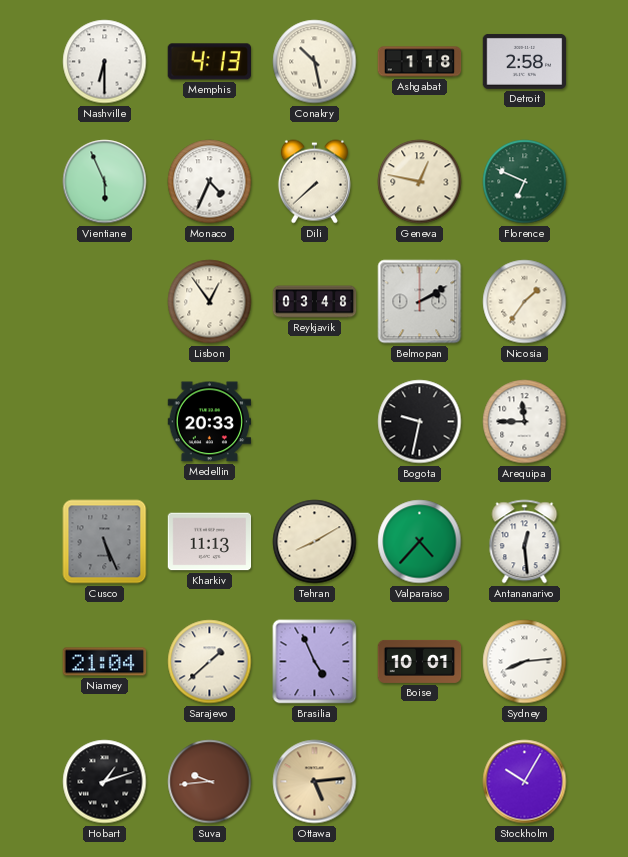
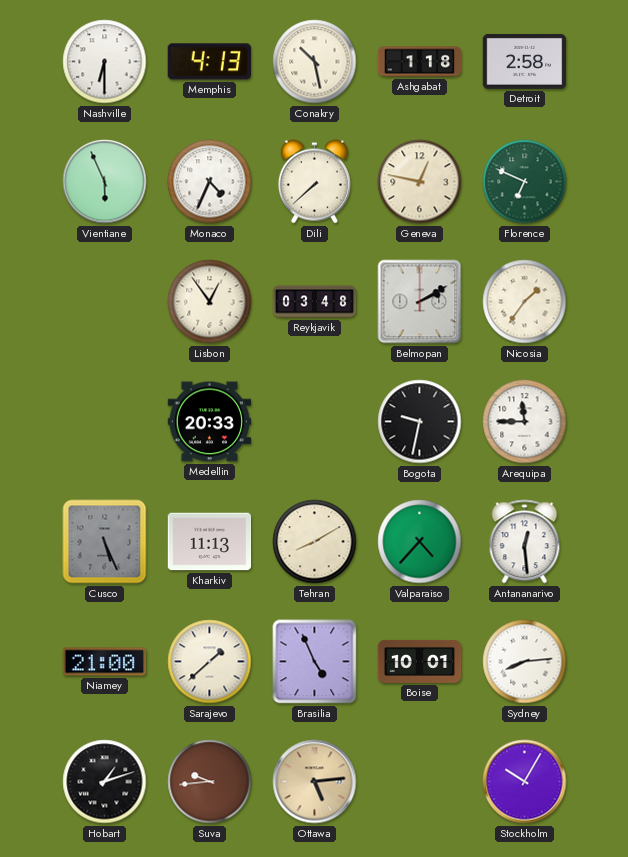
Niamey: 21:04 -> 21:00
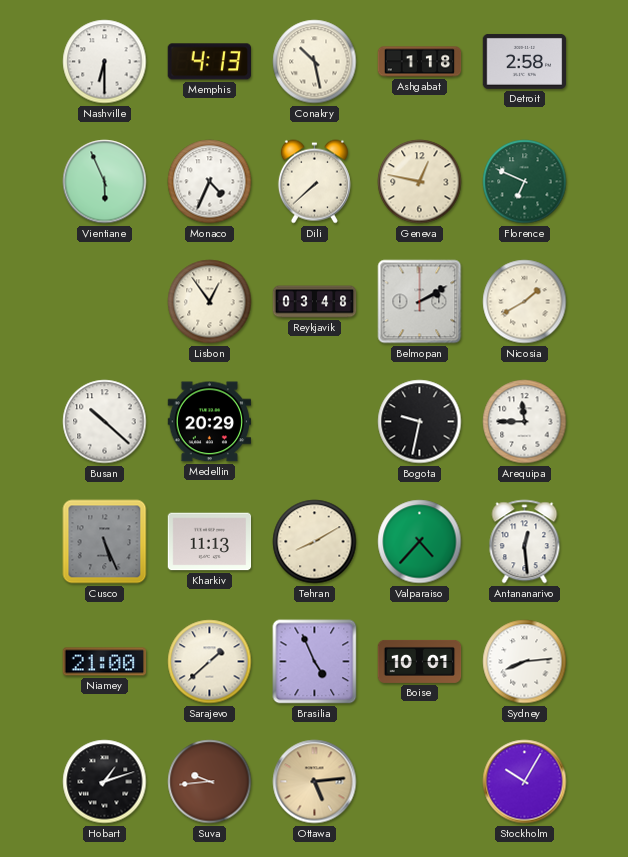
Nicosia: 1:36 -> 1:40
Busan: none -> 10:22
Medellin: 20:33 -> 20:29
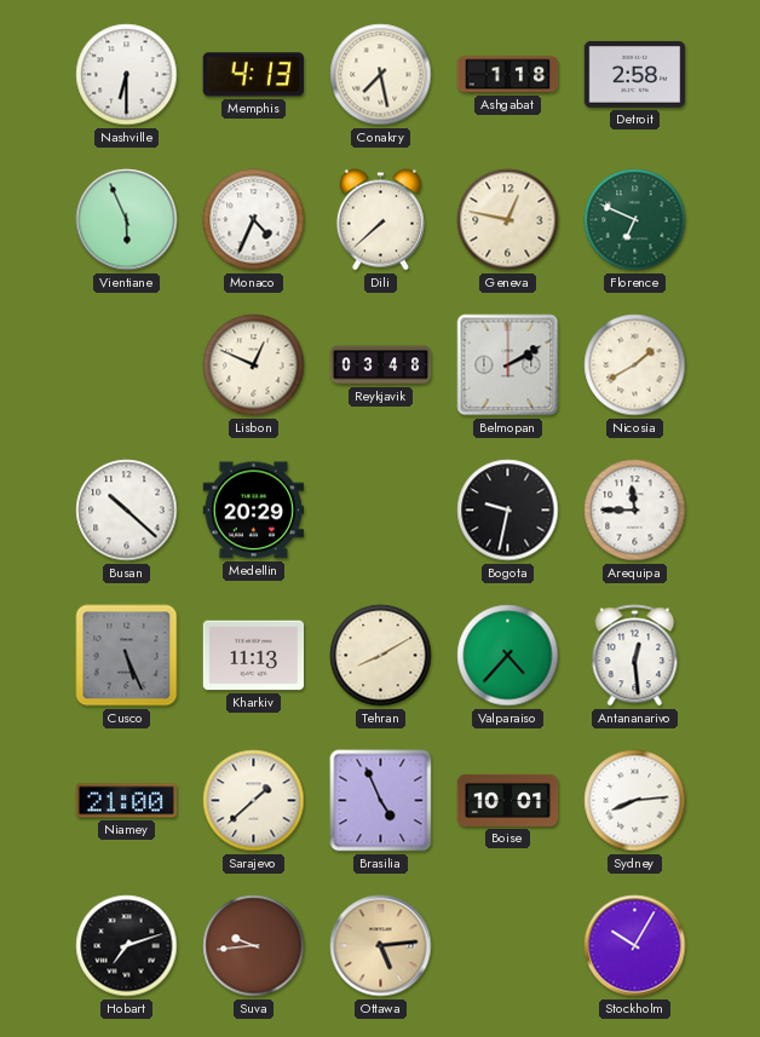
Conakry: 10:28 -> 7:28
Lisbon: 12:54 -> 12:49
Hobart: 1:12 -> 7:12
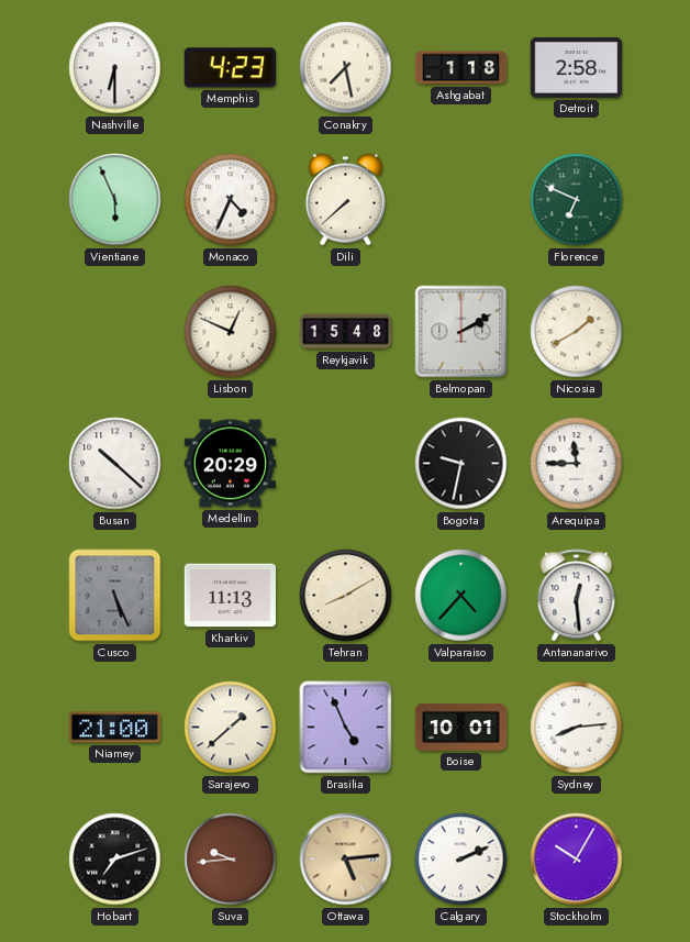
Memphis: 4:13 -> 4:23
Geneva: 12:47 -> none
Reykjavik: 03:48 -> 15:48
Calgary: none -> 2:11
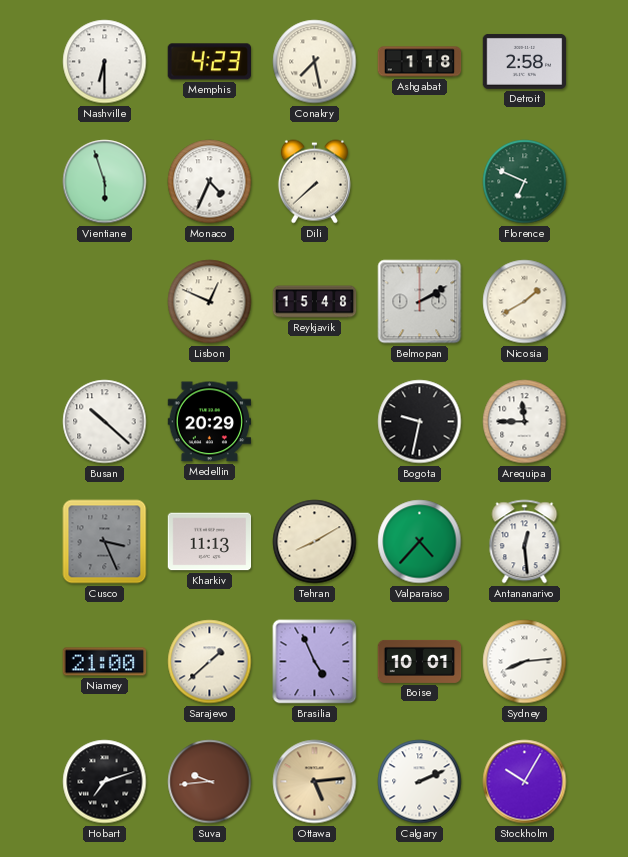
Vientiane: 5:56 -> 5:57
Cusco: 5:26 -> 3:26
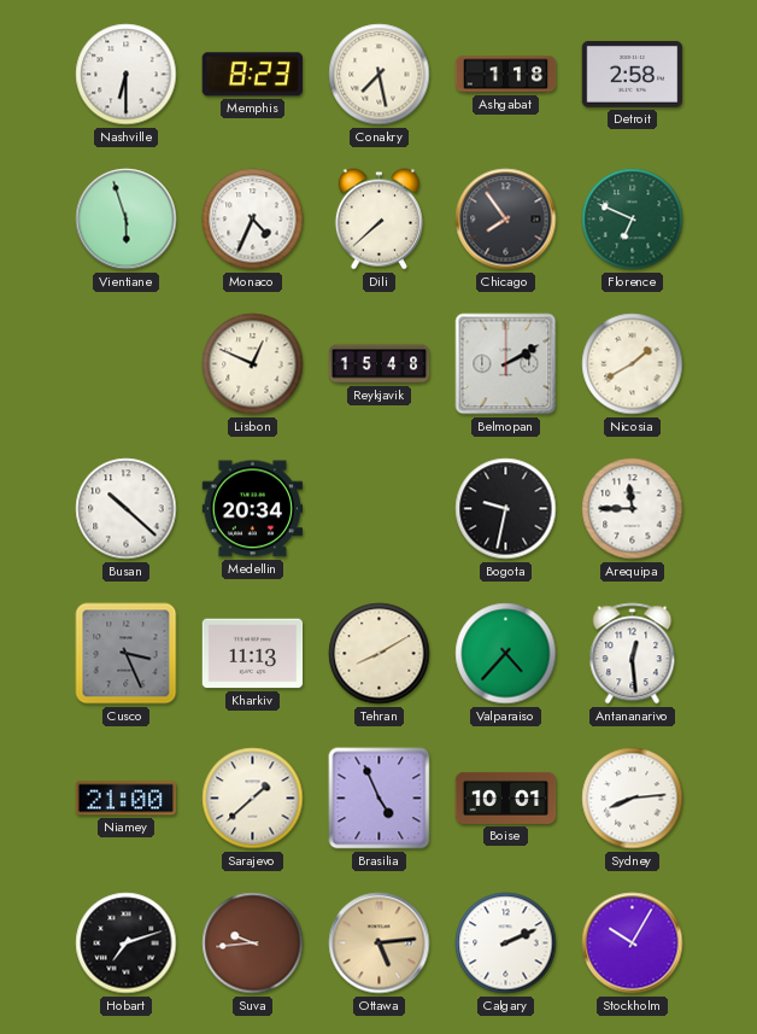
Memphis: 4:23 -> 8:23
Chicago: none -> 7:54
Medellin: 20:29 -> 20:34
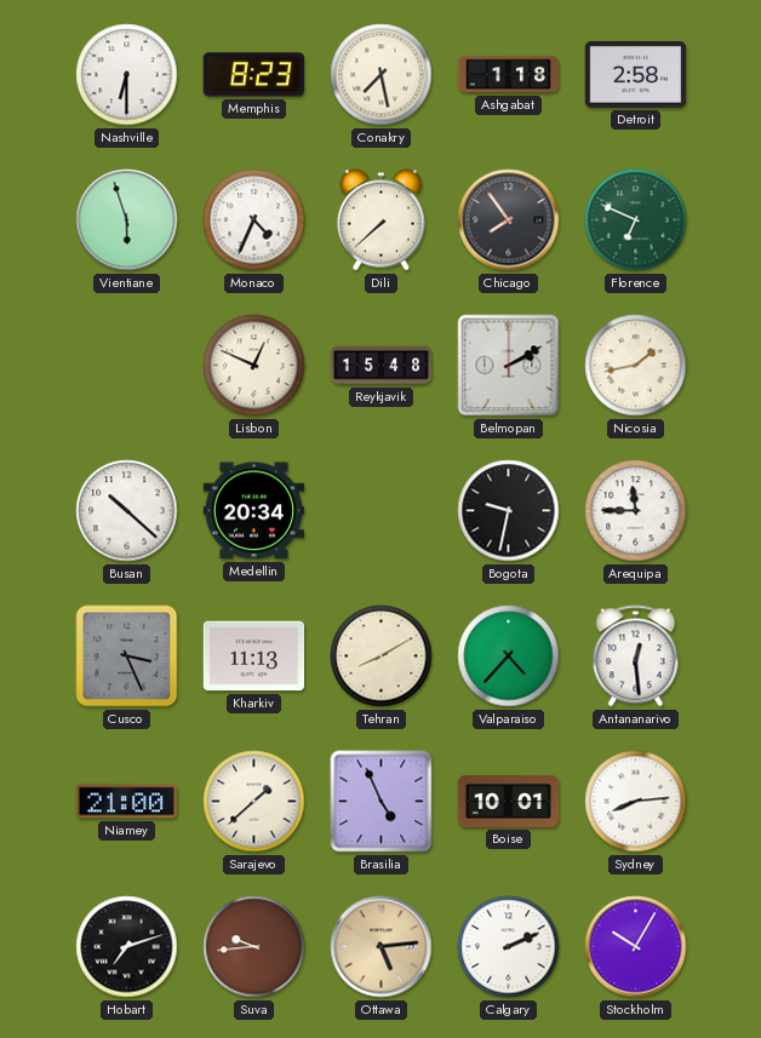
Nicosia: 1:40 -> 1:43
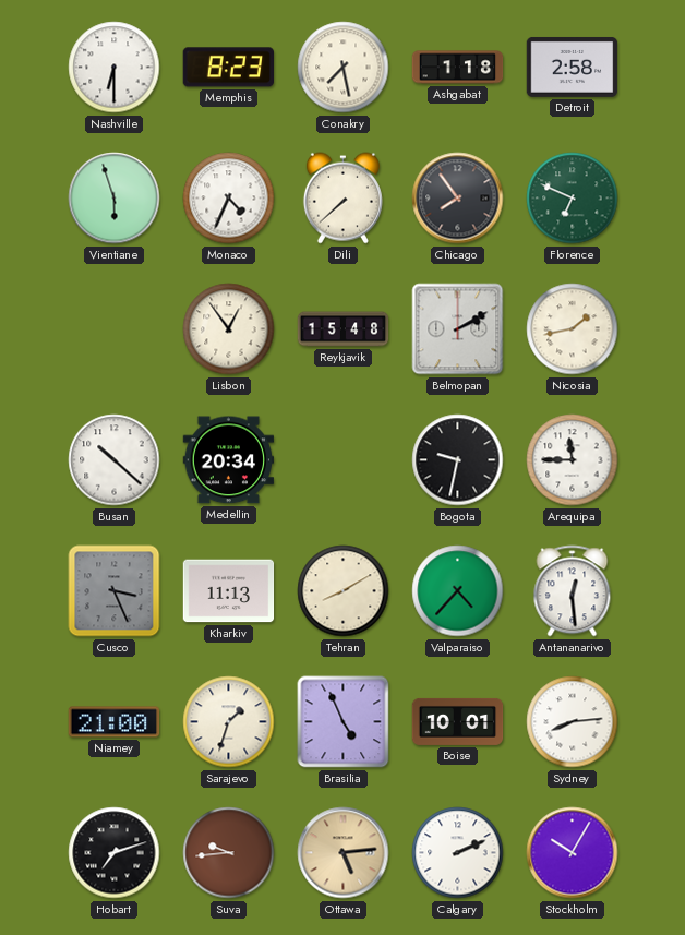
Lisbon: 12:49 -> 12:54
Sarajevo: 1:38 -> 1:33
